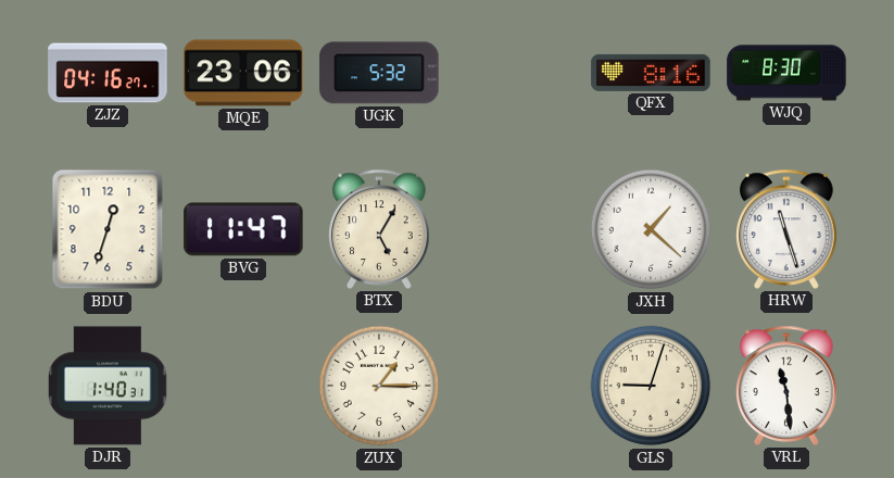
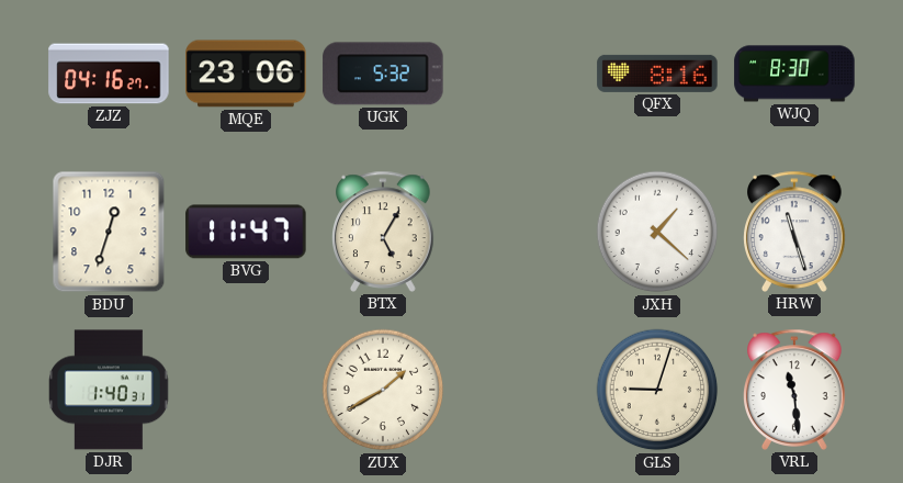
ZUX: 1:15 -> 1:40
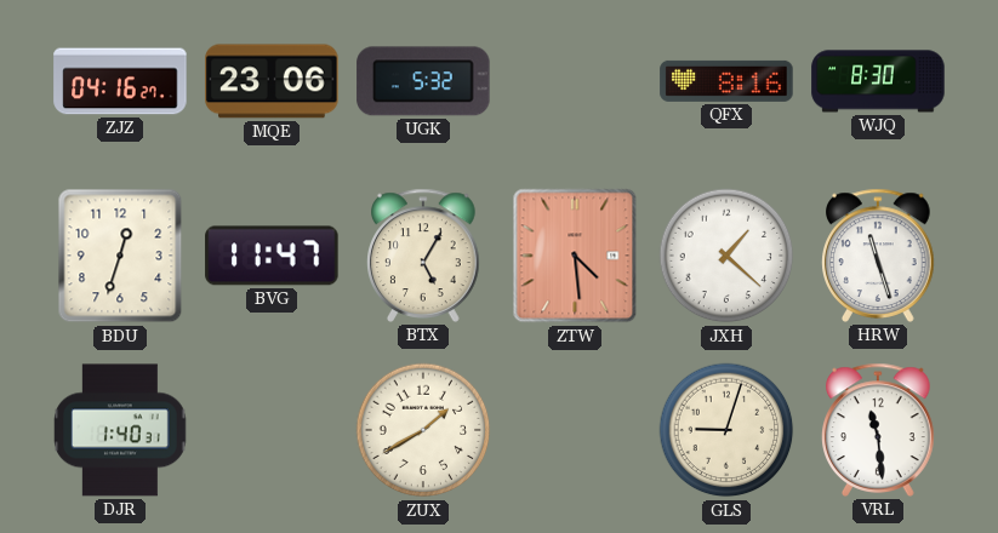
ZTW: none -> 4:29
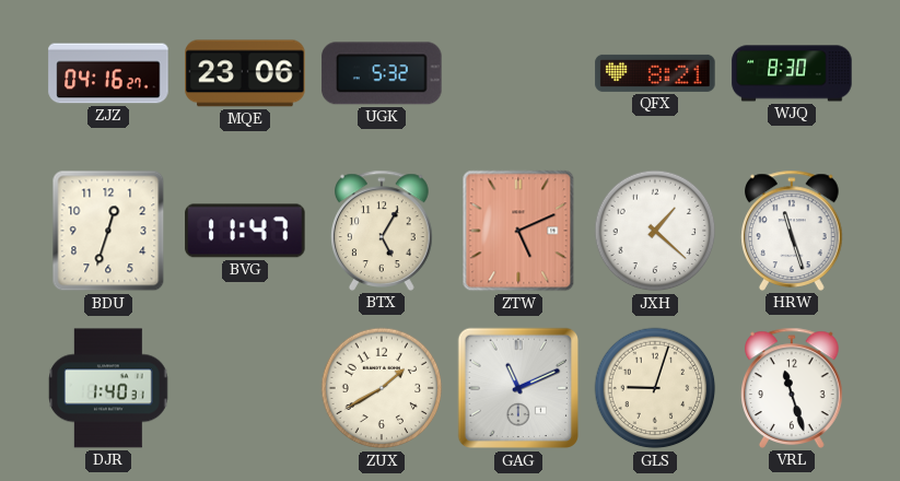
QFX: 8:16 -> 8:21
ZTW: 4:29 -> 5:11
GAG: none -> 11:11
VRL: 11:29 -> 11:27
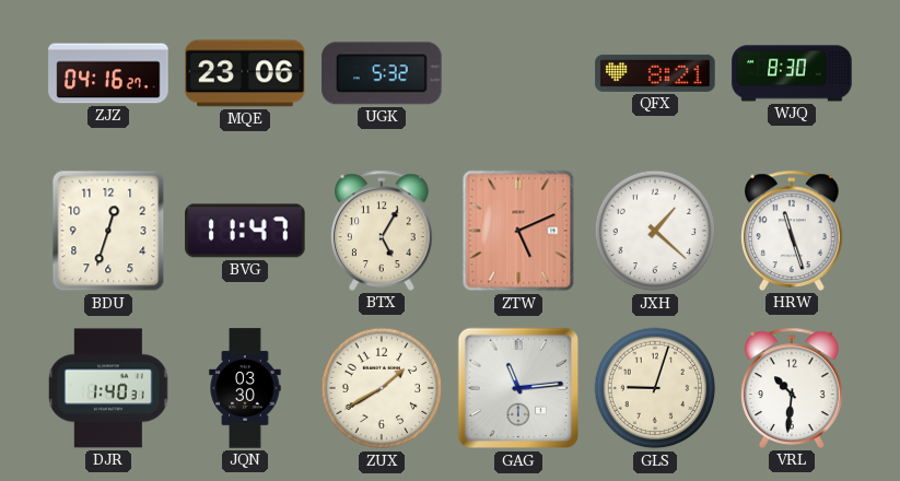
JQN: none -> 03:30
GAG: 11:11 -> 11:14
VRL: 11:27 -> 10:31
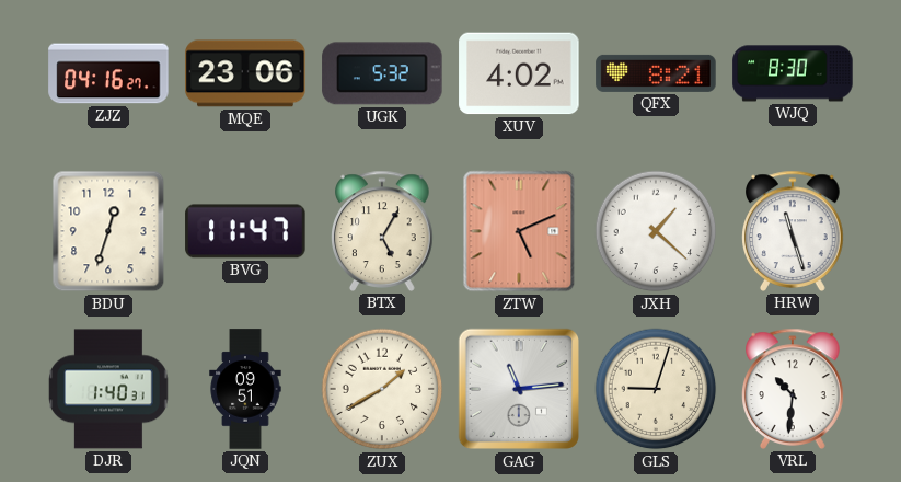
XUV: none -> 4:02
JQN: 03:30 -> 09:51
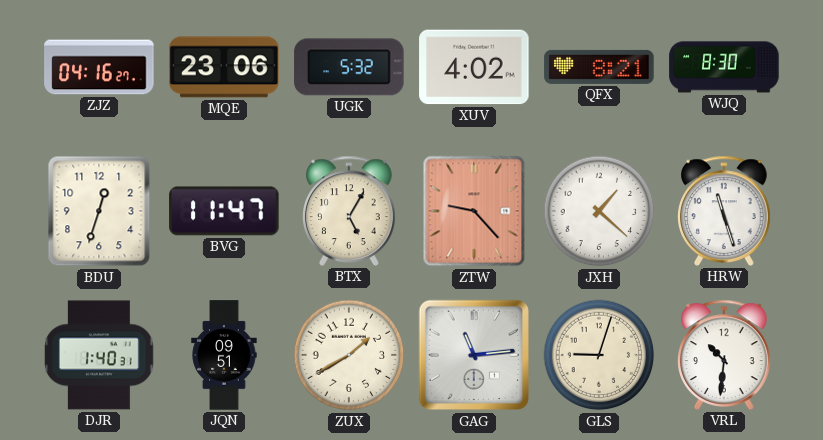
ZTW: 5:11 -> 9:23
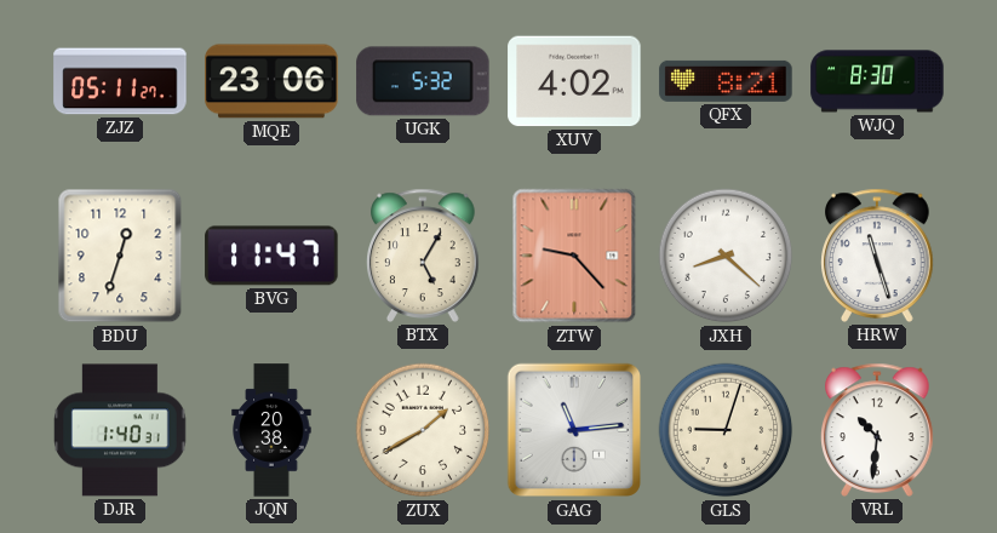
ZJZ: 04:16 -> 05:11
JXH: 1:22 -> 8:22
JQN: 09:51 -> 20:38
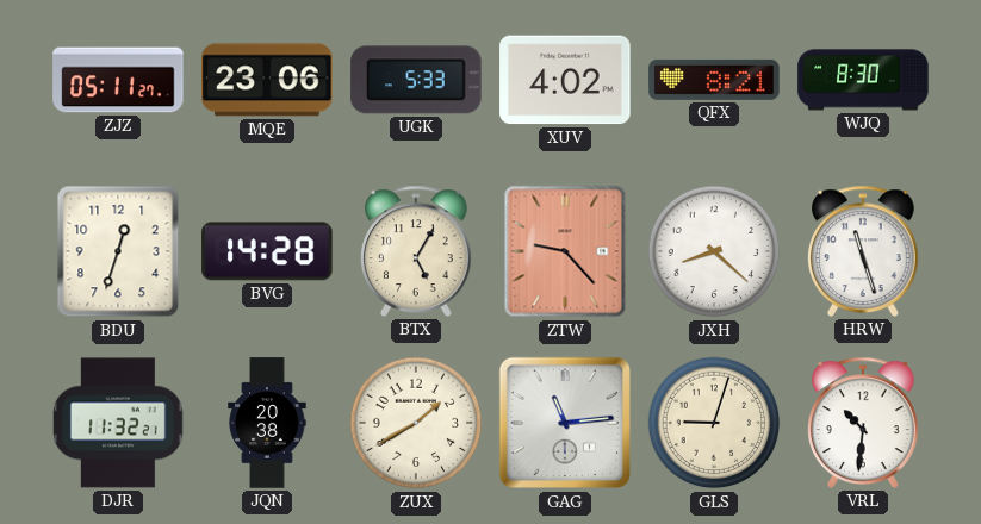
UGK: 5:32 -> 5:33
BVG: 11:47 -> 14:28
DJR: 1:40 -> 11:32
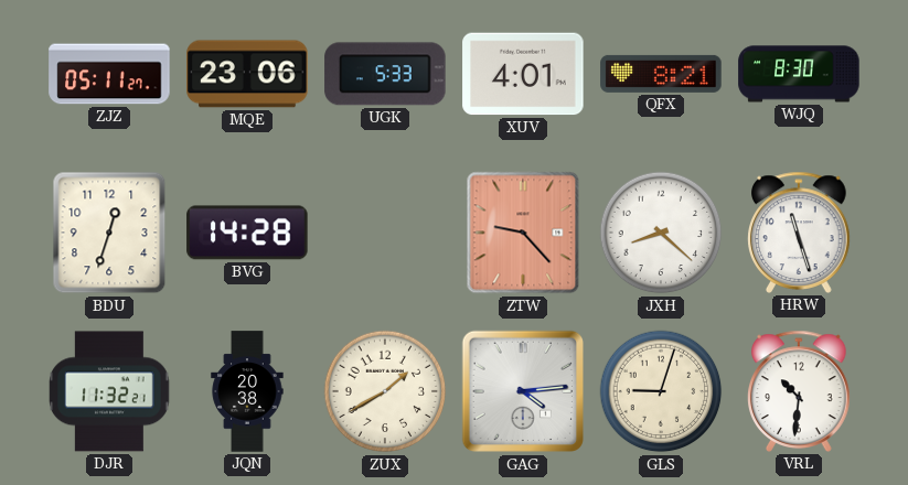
XUV: 4:02 -> 4:01
BTX: 5:05 -> none
GAG: 11:14 -> 4:14
